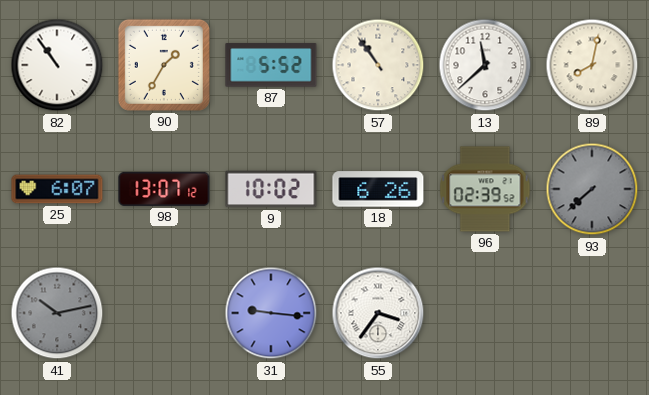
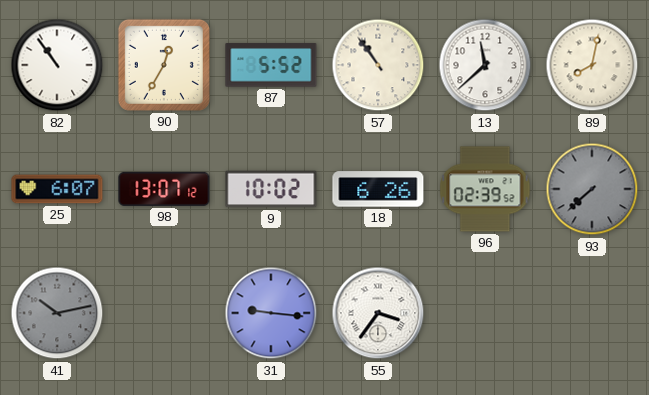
90: 1:35 -> 12:35
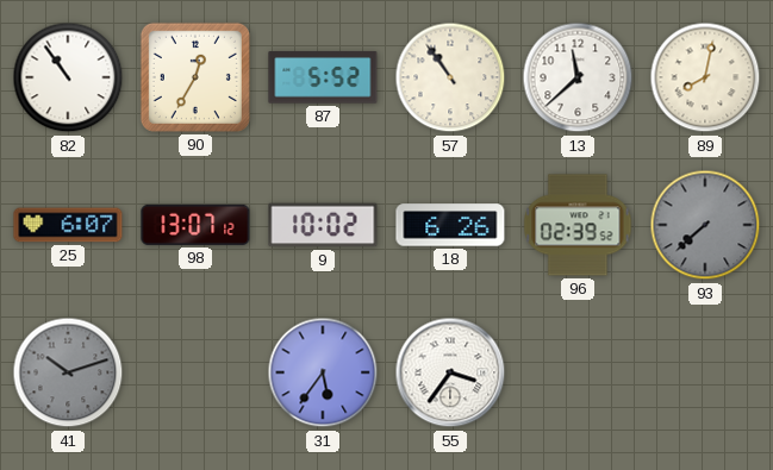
41: 10:13 -> 10:12
31: 9:16 -> 5:36
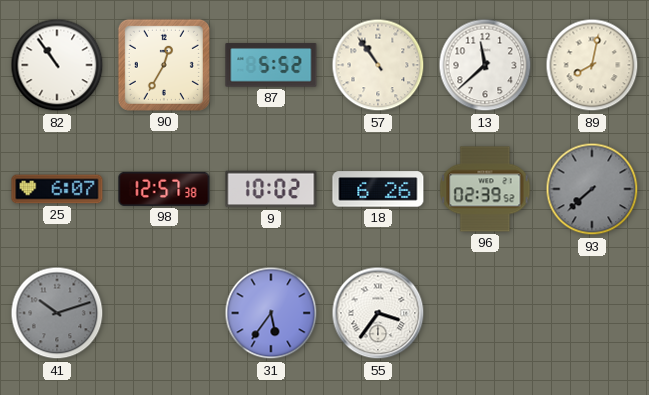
98: 13:07 -> 12:57
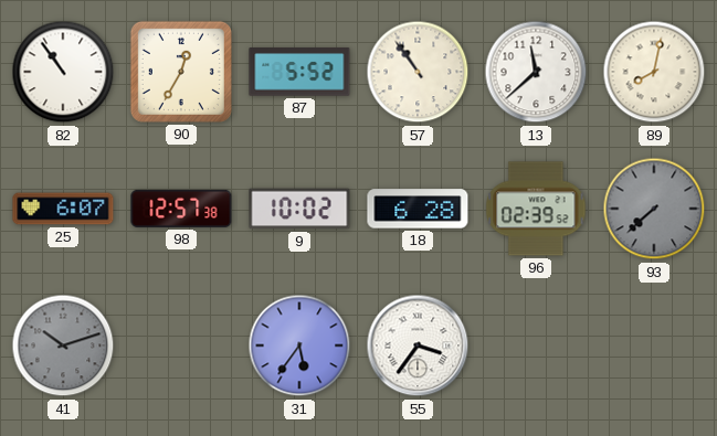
18: 6:26 -> 6:28
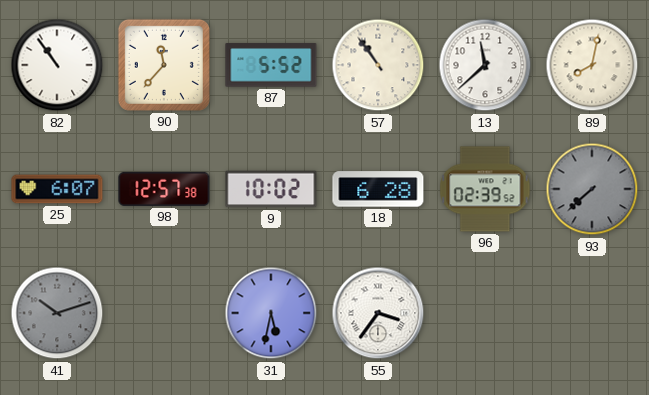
90: 12:35 -> 11:37
31: 5:36 -> 5:32
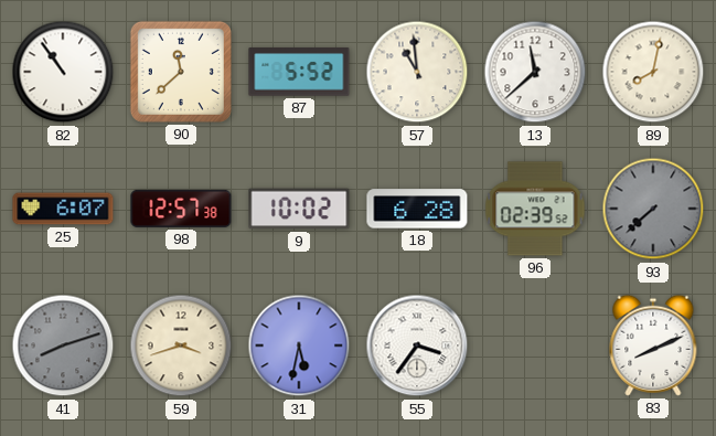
90: 11:37 -> 11:38
57: 10:54 -> 10:59
41: 10:12 -> 8:12
59: none -> 3:42
83: none -> 8:11
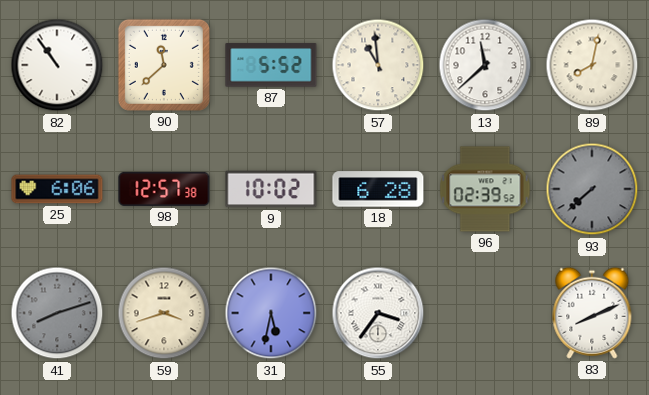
25: 6:07 -> 6:06
